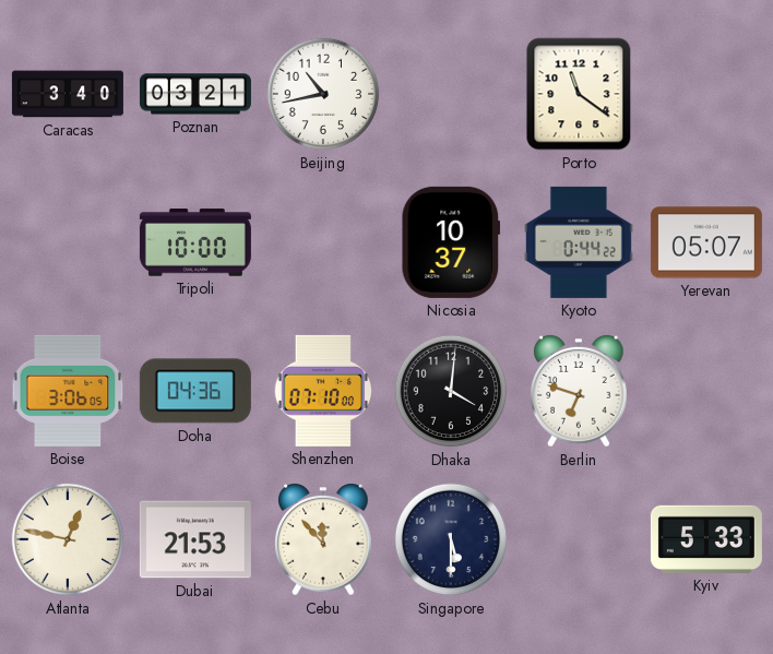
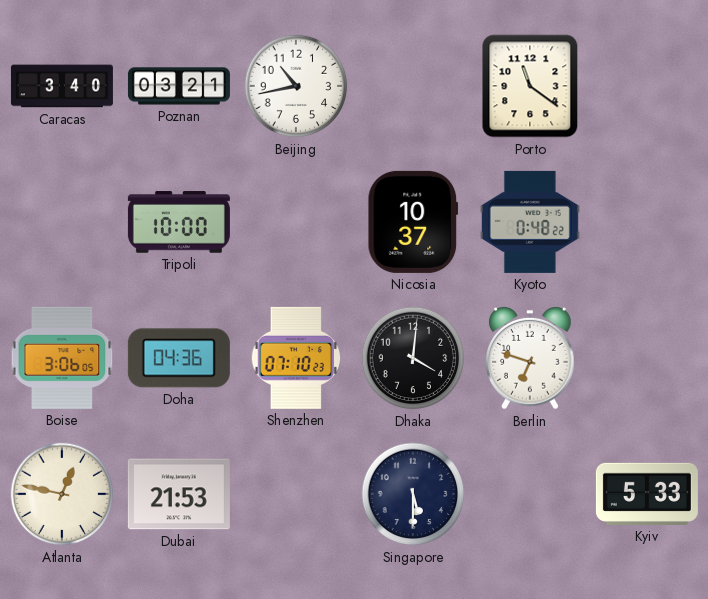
Kyoto: 0:44 -> 0:48
Yerevan: 05:07 -> none
Shenzhen: 07:10:00 -> 07:10:23
Cebu: 11:53 -> none
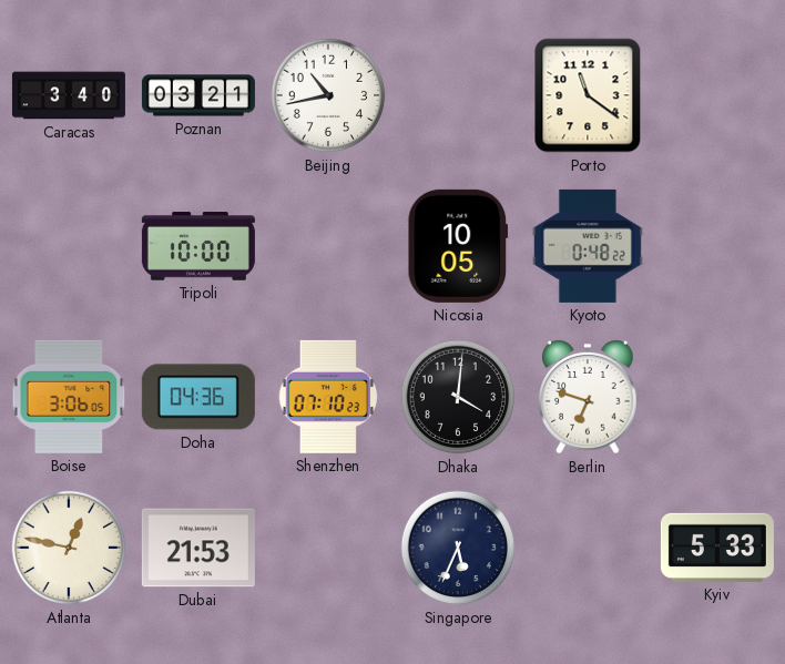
Nicosia: 10:37 -> 10:05
Singapore: 5:30 -> 5:34
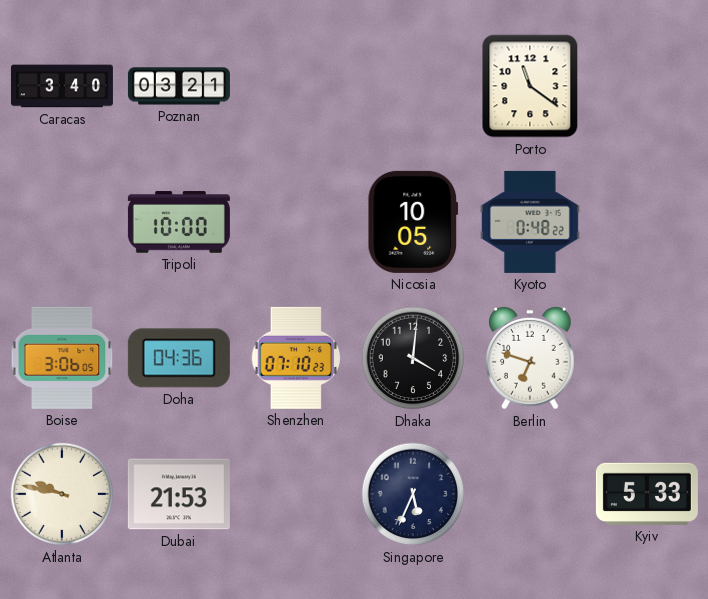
Beijing: 10:43 -> none
Atlanta: 12:47 -> 9:47
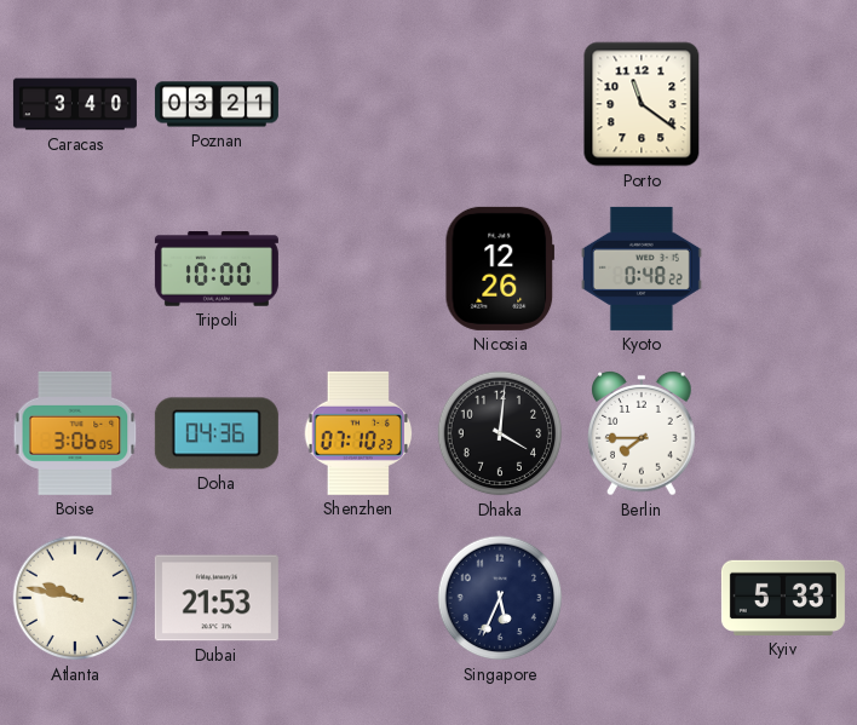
Nicosia: 10:05 -> 12:26
Berlin: 6:48 -> 7:45
